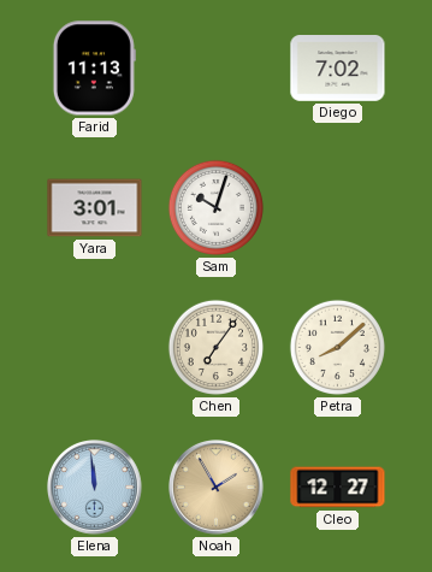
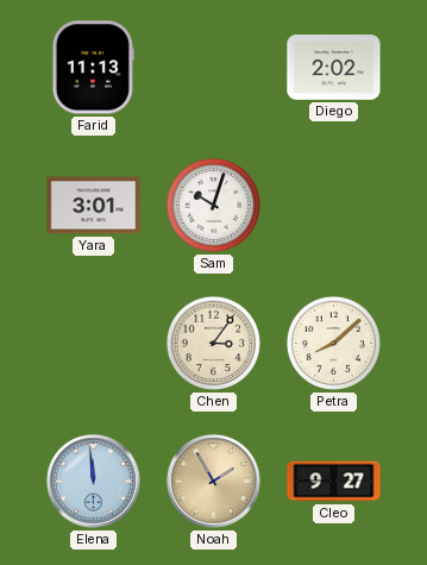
Diego: 7:02 -> 2:02
Chen: 7:06 -> 3:06
Cleo: 12:27 -> 9:27
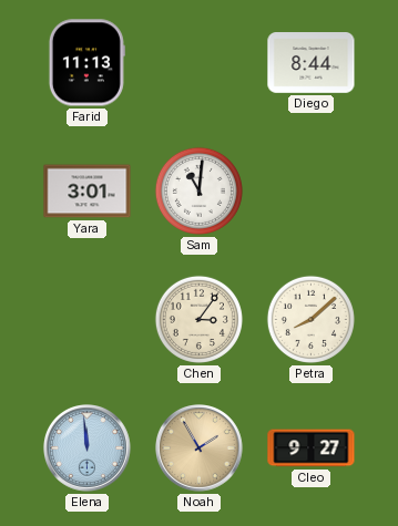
Diego: 2:02 -> 8:44
Sam: 10:03 -> 11:01
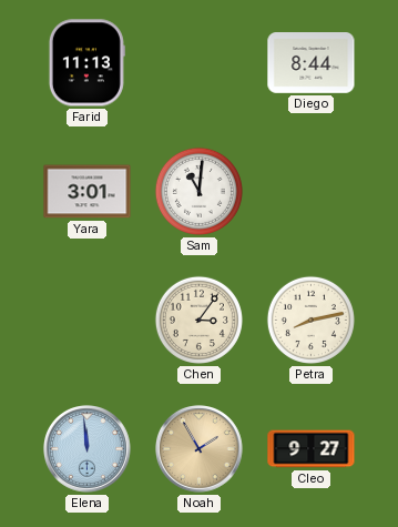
Petra: 8:08 -> 8:13
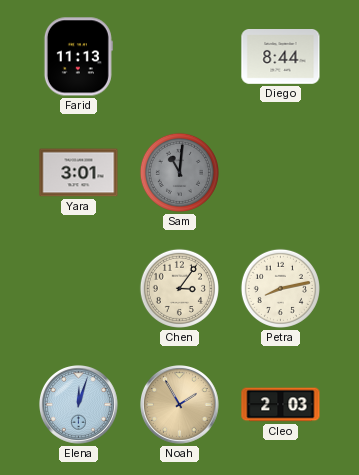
Sam dial: white -> grey
Elena: 11:59 -> 12:03
Cleo: 9:27 -> 2:03
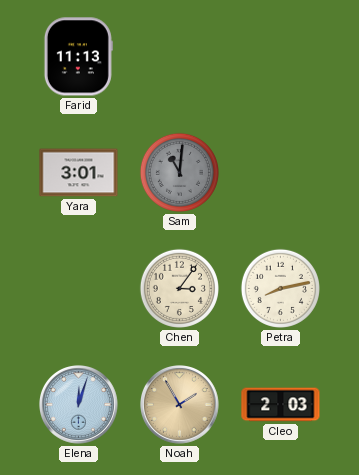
Diego: 8:44 -> none
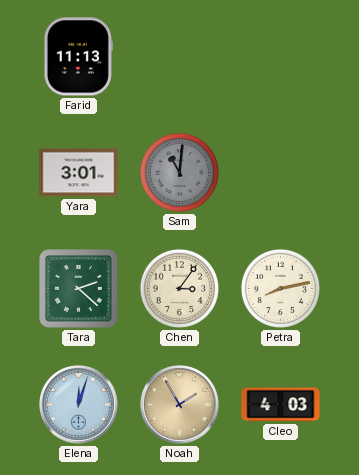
Tara: none -> 2:22
Cleo: 2:03 -> 4:03
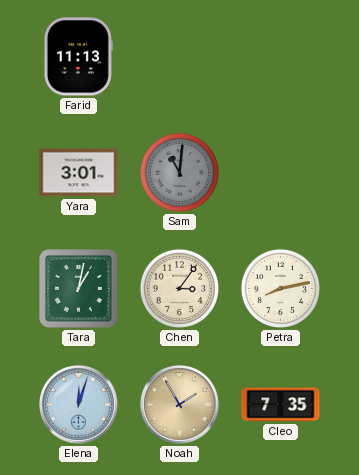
Tara: 2:22 -> 1:02
Cleo: 4:03 -> 7:35
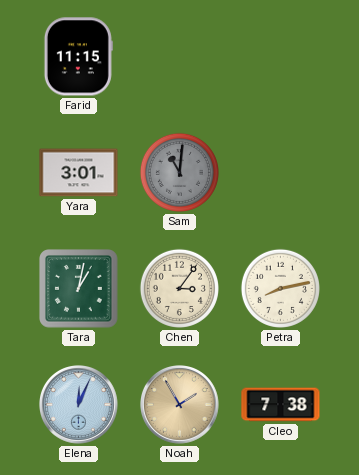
Farid: 11:13 -> 11:15
Elena: 12:03 -> 12:04
Cleo: 7:35 -> 7:38
